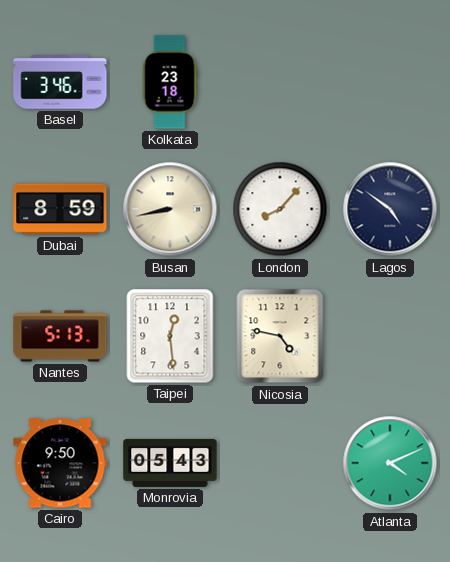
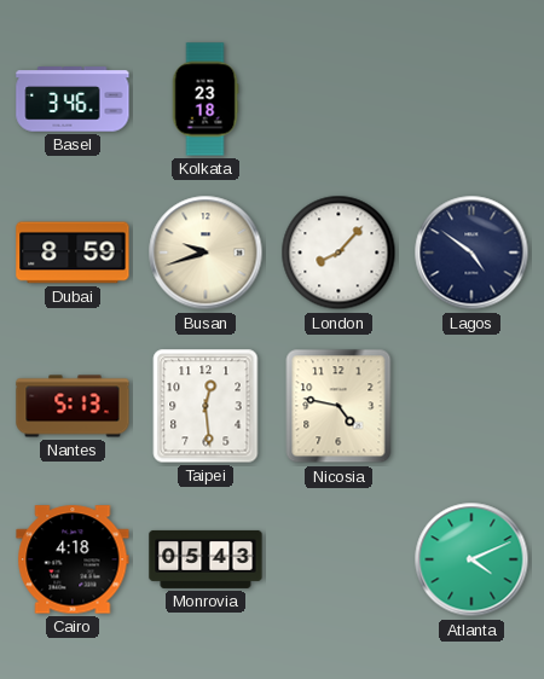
Busan: 8:43 -> 9:42
Cairo: 9:50 -> 4:18
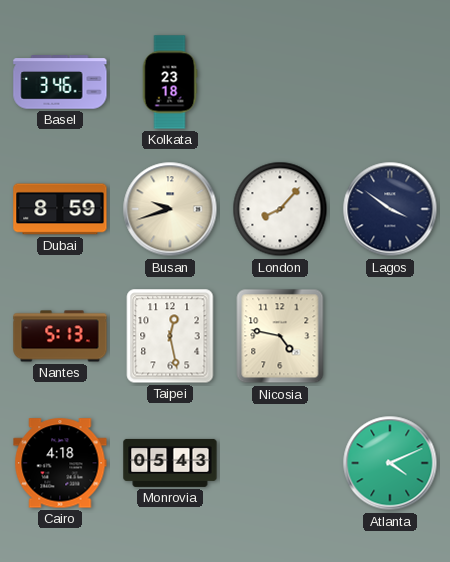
Lagos: 4:51 -> 3:51
Taipei: 12:29 -> 12:28
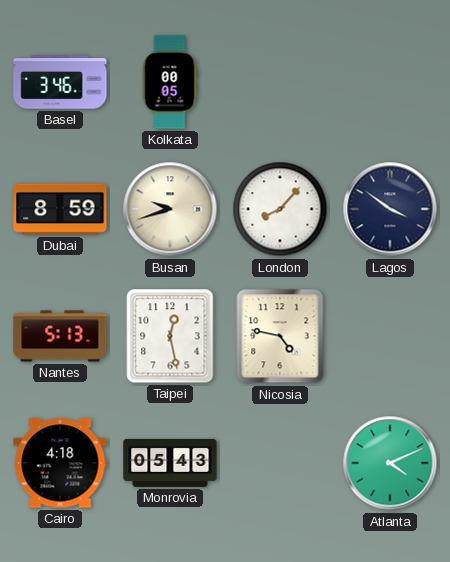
Kolkata: 23:18 -> 00:05
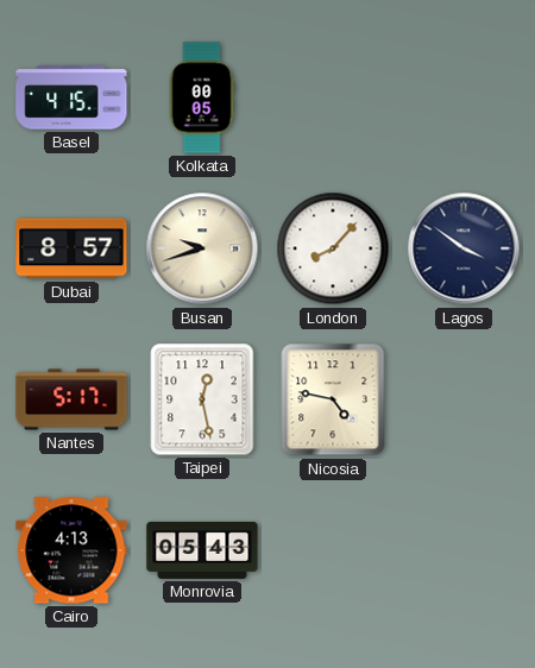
Basel: 3:46 -> 4:15
Dubai: 8:59 -> 8:57
Nantes: 5:13 -> 5:17
Cairo: 4:18 -> 4:13
Atlanta: 4:11 -> none
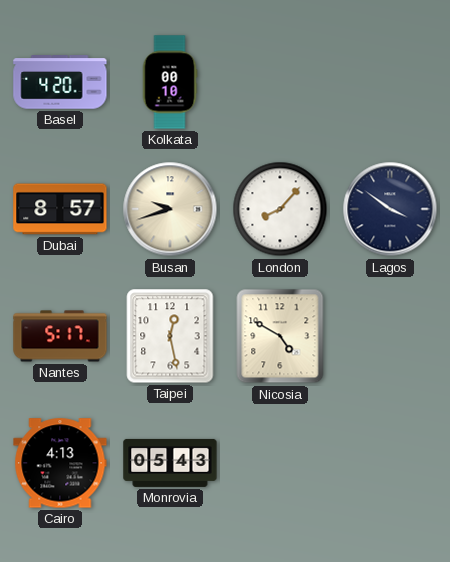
Basel: 4:15 -> 4:20
Kolkata: 00:05 -> 00:10
Nicosia: 4:47 -> 4:50
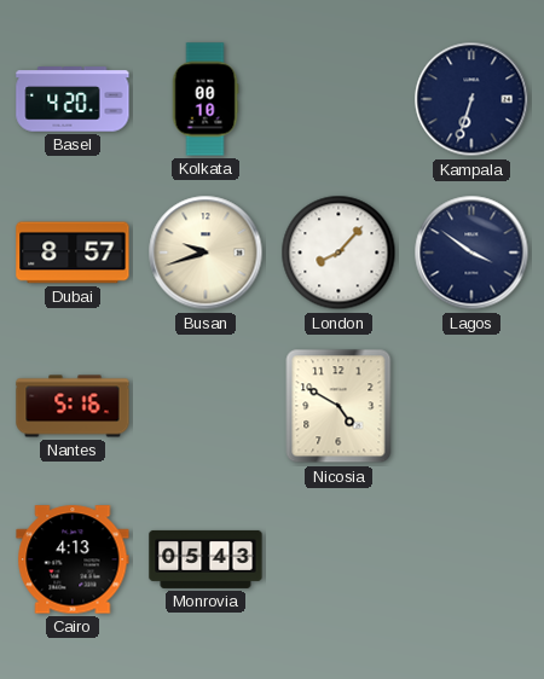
Kampala: none -> 6:33
Nantes: 5:17 -> 5:16
Taipei: 12:28 -> none
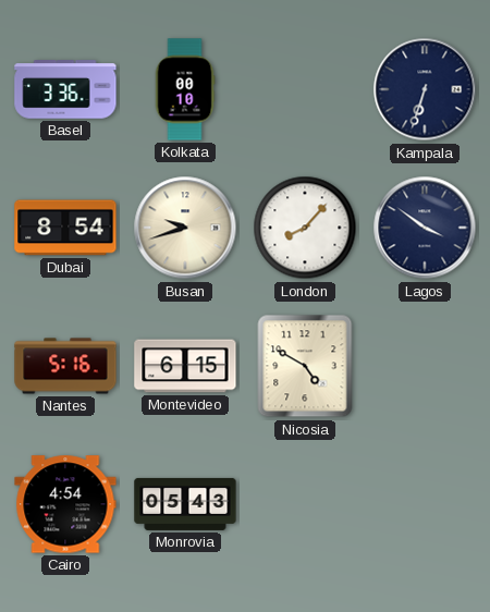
Basel: 4:20 -> 3:36
Dubai: 8:57 -> 8:54
Montevideo: none -> 6:15
Cairo: 4:13 -> 4:54
